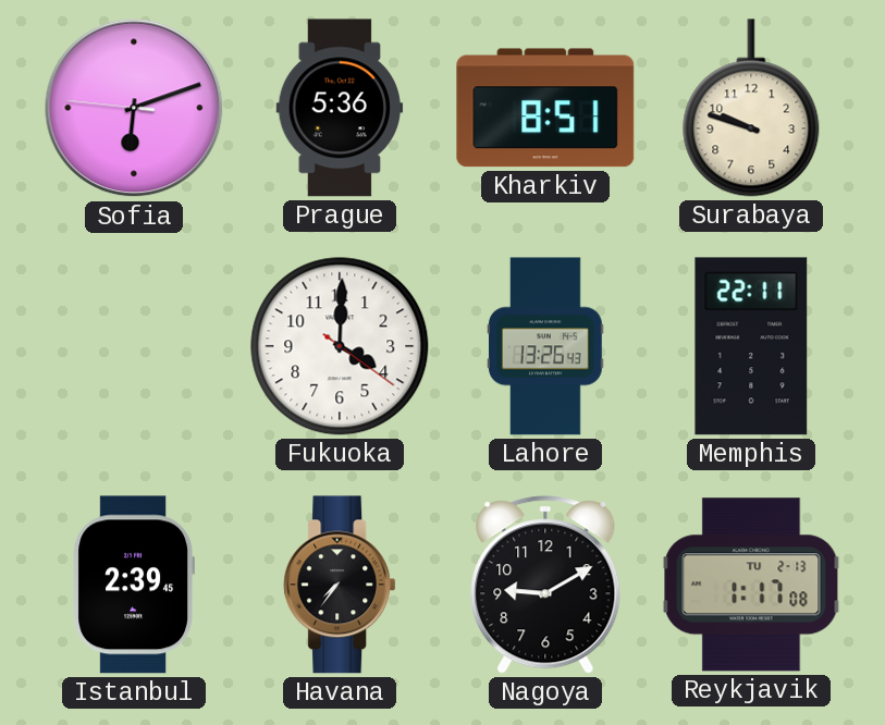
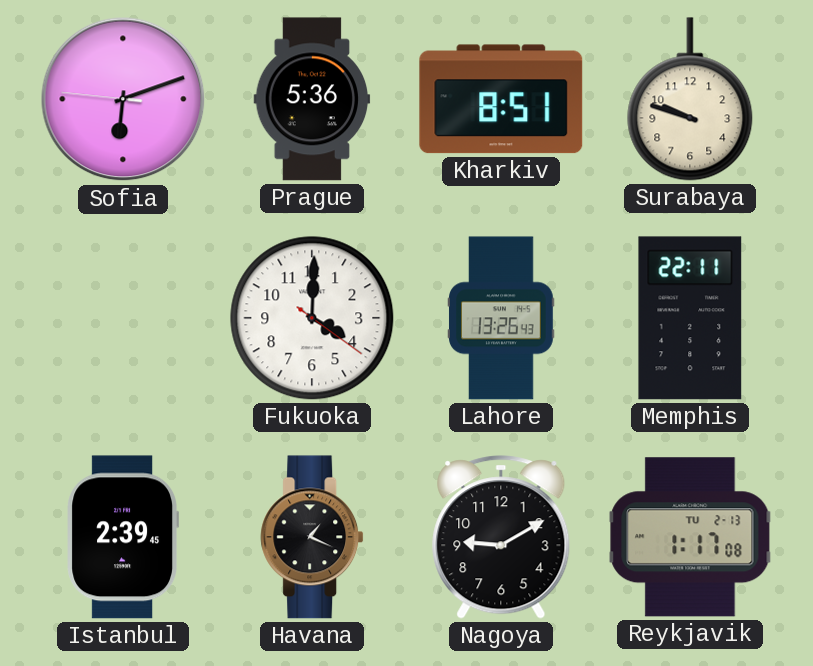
Havana: 7:36 -> 1:19
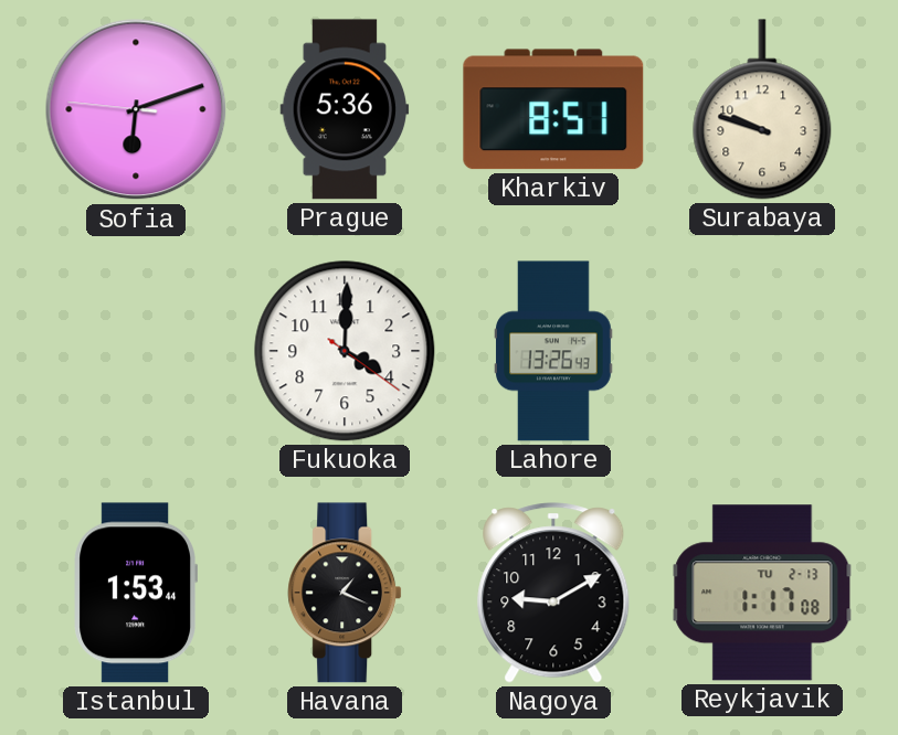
Memphis: 22:11 -> none
Istanbul: 2:39 -> 1:53
